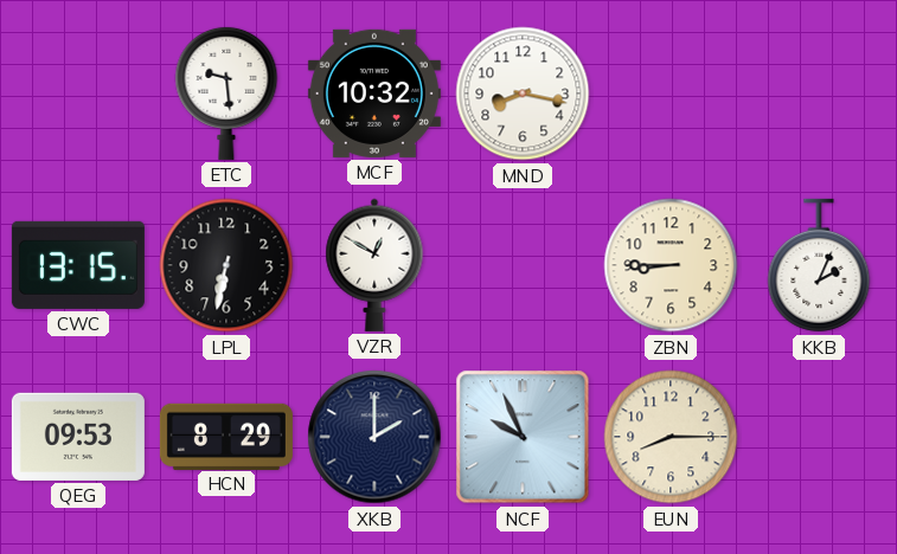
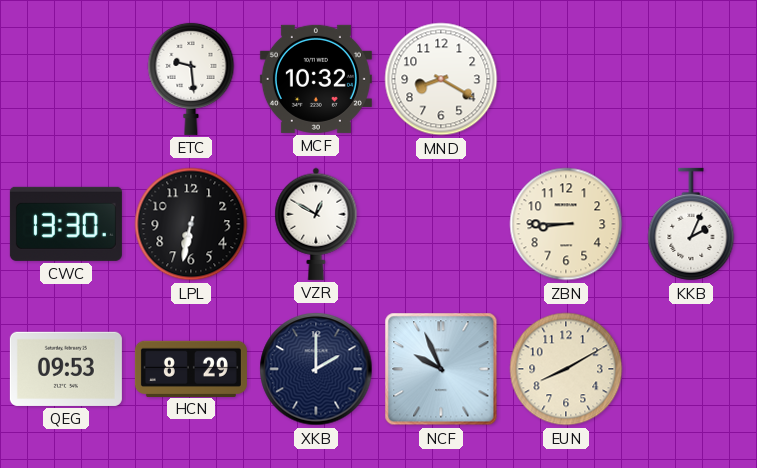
MND: 8:17 -> 8:20
CWC: 13:15 -> 13:30
EUN: 8:15 -> 8:10
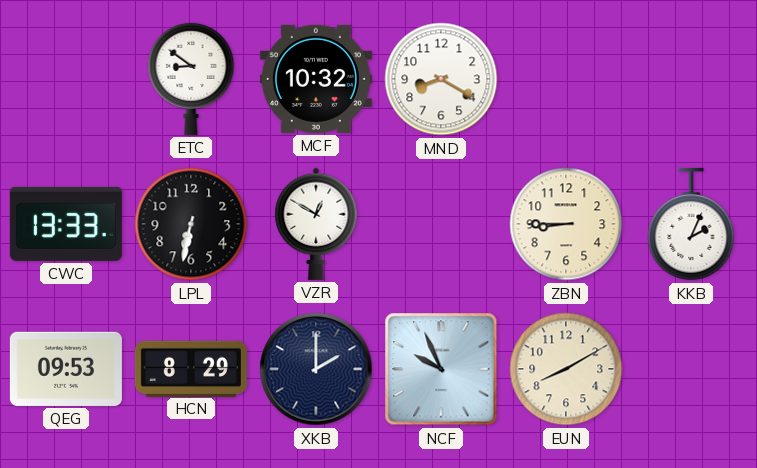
ETC: 9:29 -> 8:51
CWC: 13:30 -> 13:33
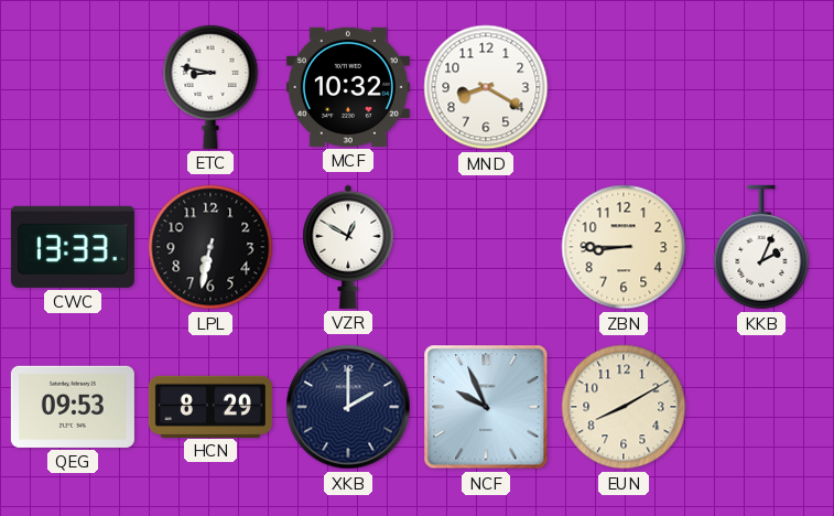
ETC: 8:51 -> 8:47
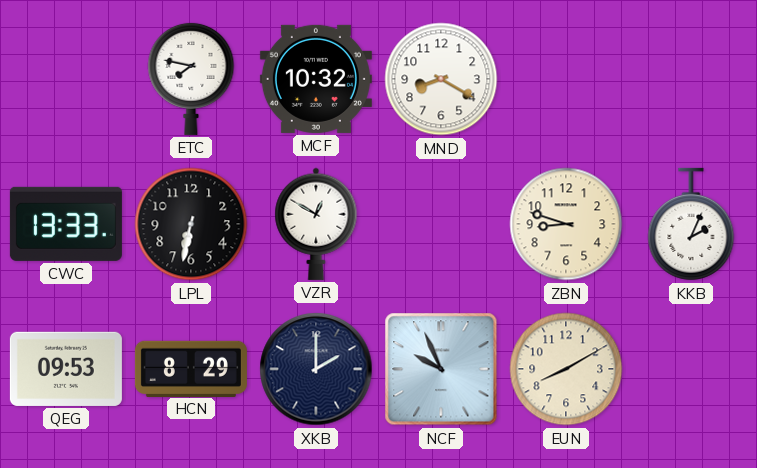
ETC: 8:47 -> 7:47
ZBN: 8:45 -> 8:48
